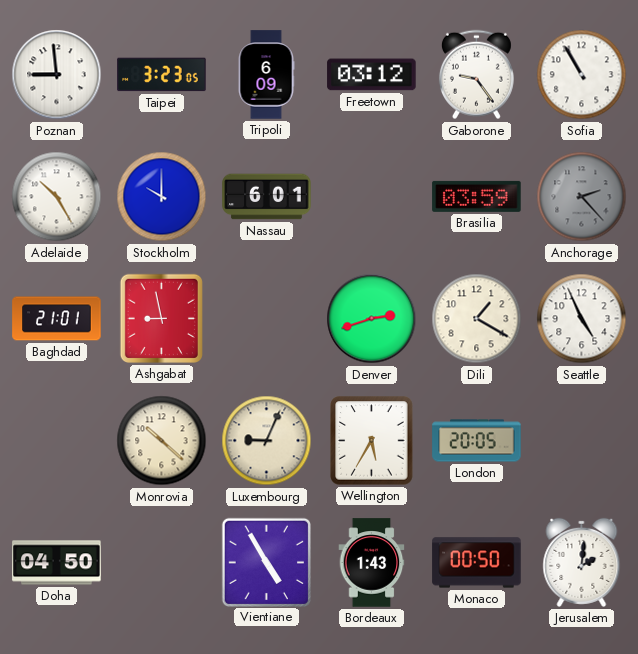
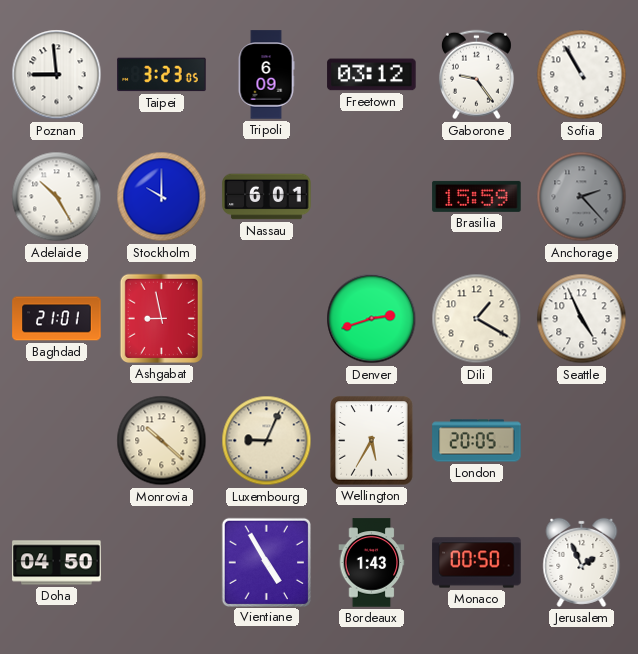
Brasilia: 03:59 -> 15:59
Jerusalem: 2:01 -> 1:56
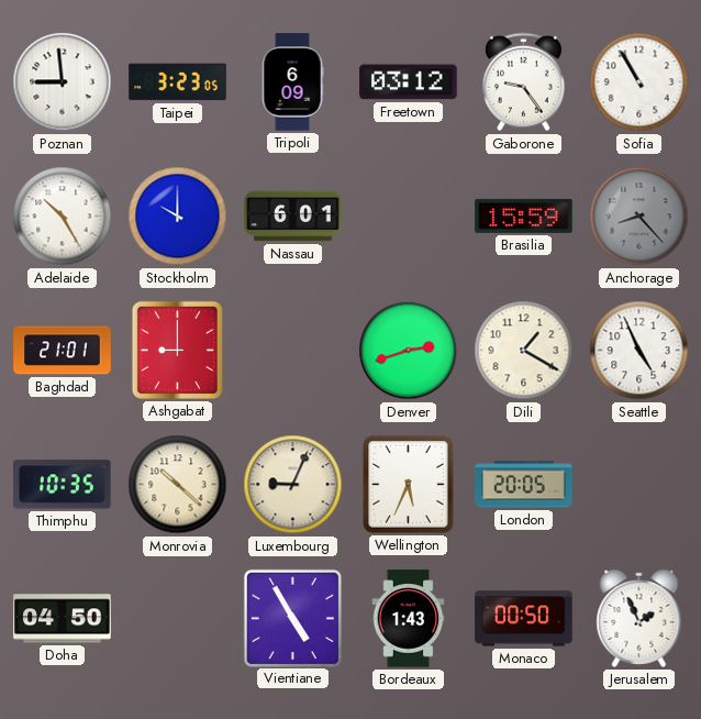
Anchorage: 2:23 -> 8:23
Ashgabat: 8:58 -> 9:00
Thimphu: none -> 10:35
Wellington: 5:35 -> 5:34
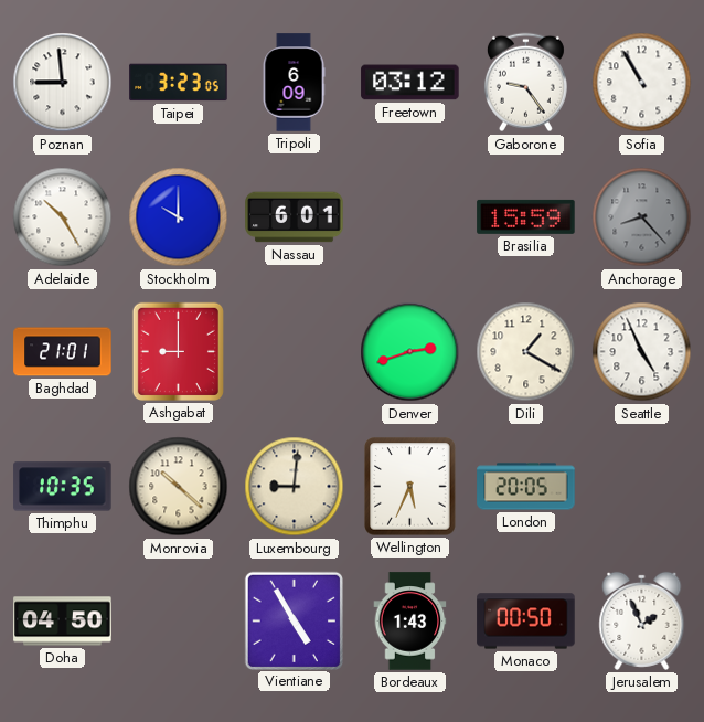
Luxembourg: 9:04 -> 9:01
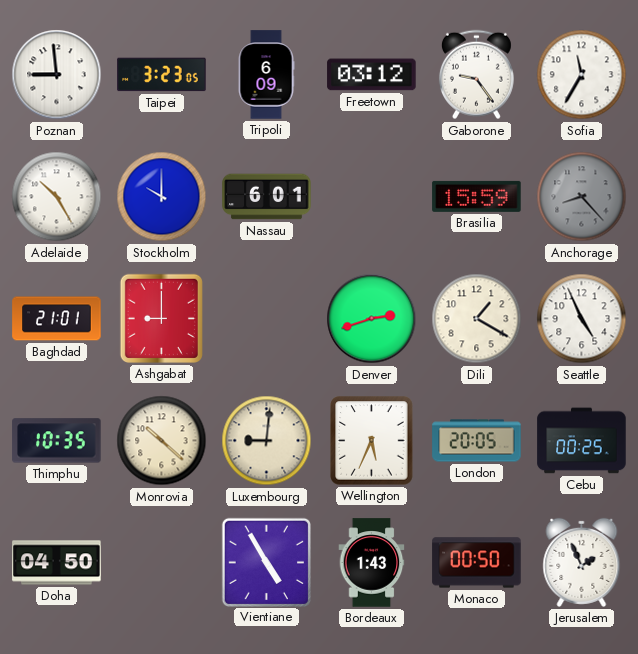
Sofia: 10:55 -> 11:35
Cebu: none -> 00:25
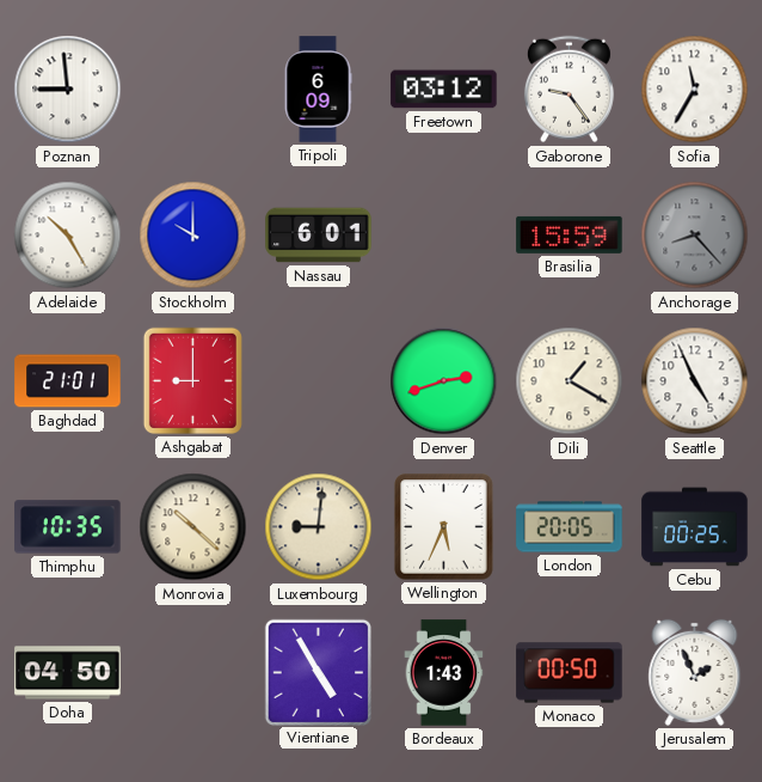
Taipei: 3:23 -> none
